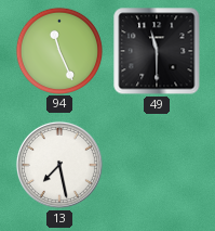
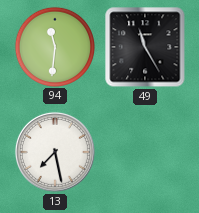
94: 11:26 -> 11:31
49: 11:30 -> 11:25
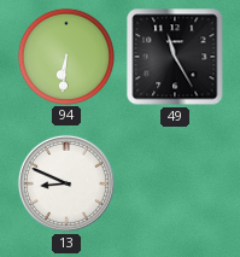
94: 11:31 -> 6:31
13: 7:28 -> 8:49
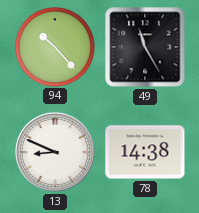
94: 6:31 -> 10:23
78: none -> 14:38
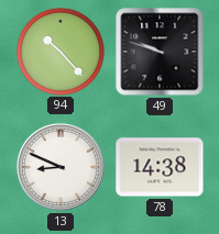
49: 11:25 -> 9:48
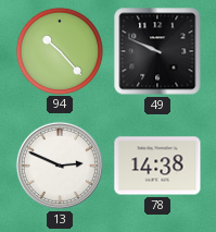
49: 9:48 -> 9:49
13: 8:49 -> 2:49
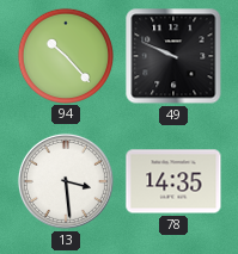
13: 2:49 -> 3:29
78: 14:38 -> 14:35
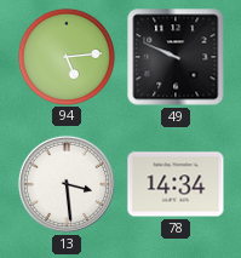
94: 10:23 -> 5:14
78: 14:35 -> 14:34
